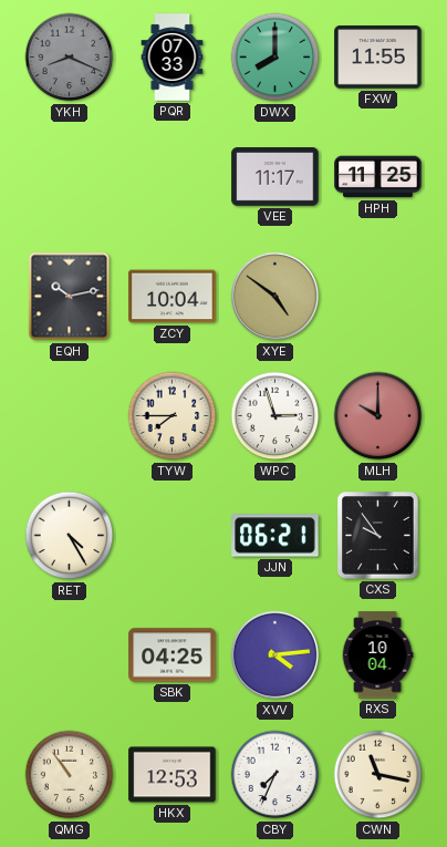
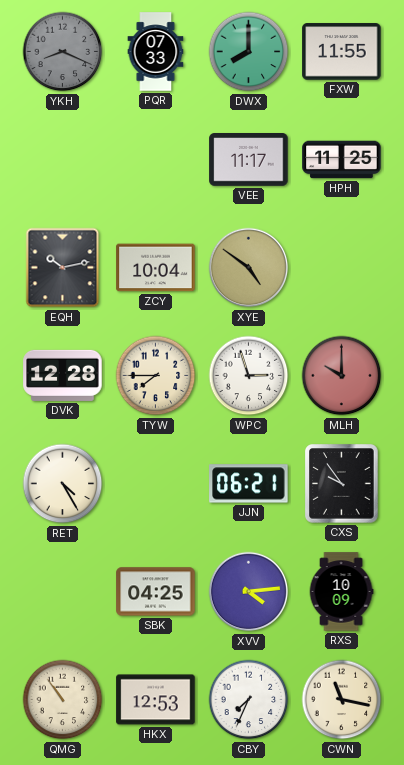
DVK: none -> 12:28
RXS: 10:04 -> 10:09
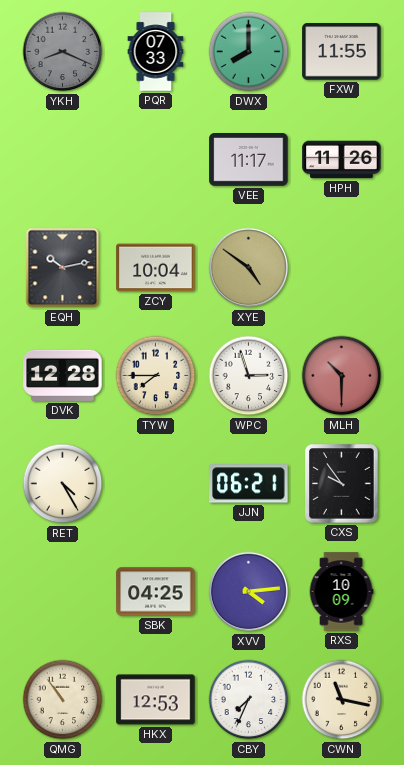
HPH: 11:25 -> 11:26
MLH: 10:00 -> 10:30
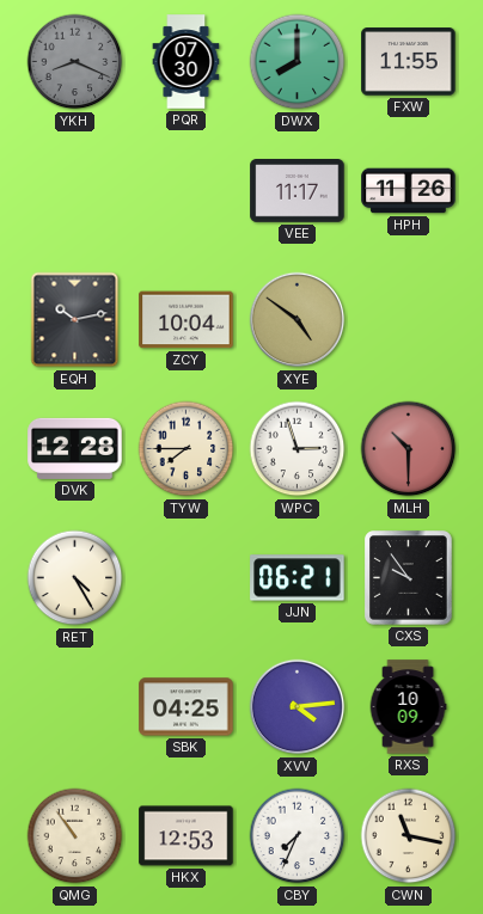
PQR: 07:33 -> 07:30
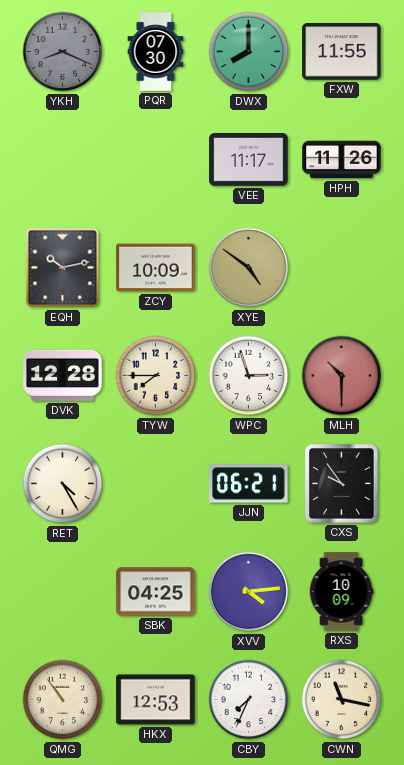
ZCY: 10:04 -> 10:09
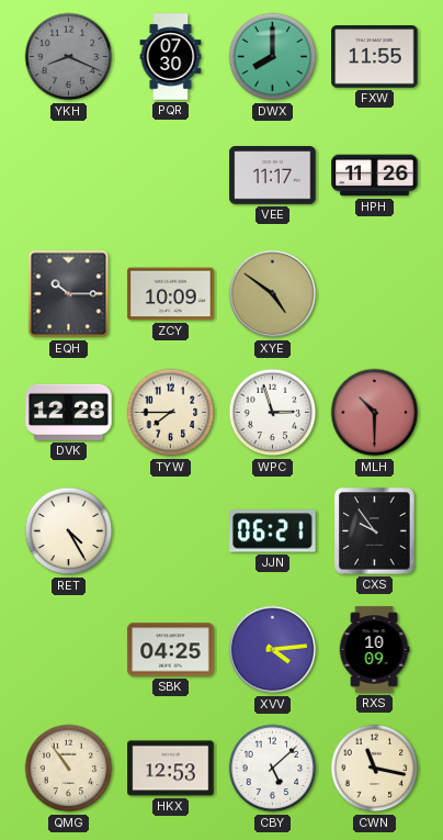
EQH: 10:13 -> 10:15
CBY: 7:34 -> 5:08
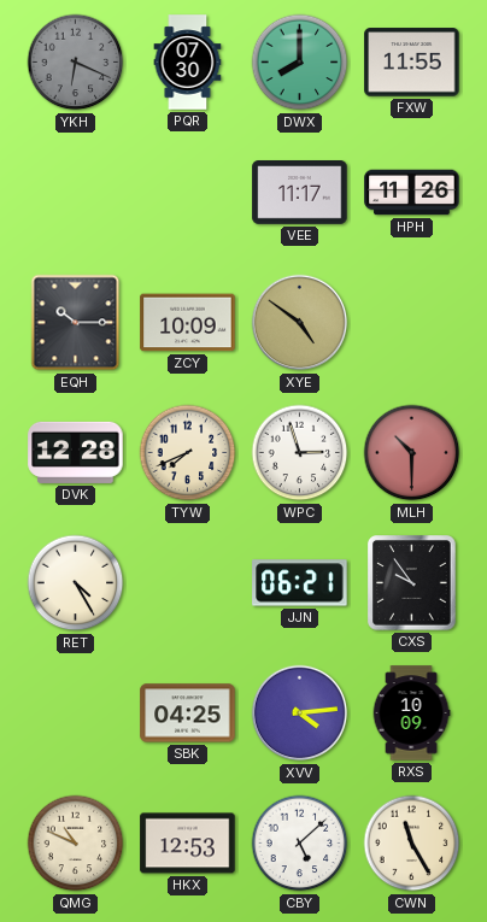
YKH: 8:19 -> 6:19
TYW: 7:45 -> 7:41
QMG: 10:54 -> 10:49
CWN: 11:17 -> 11:25
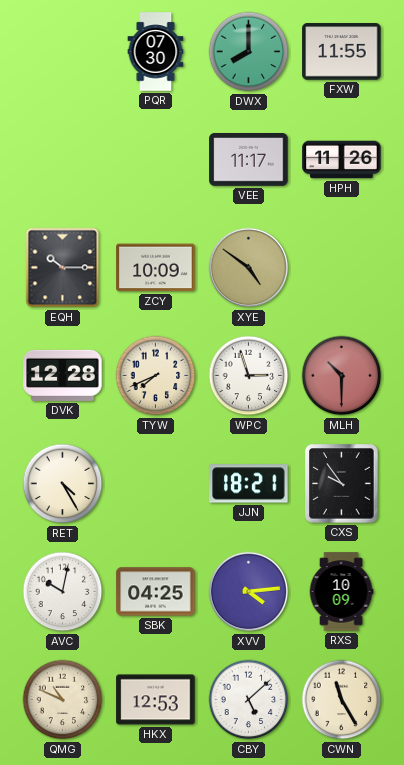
YKH: 6:19 -> none
JJN: 06:21 -> 18:21
AVC: none -> 10:02
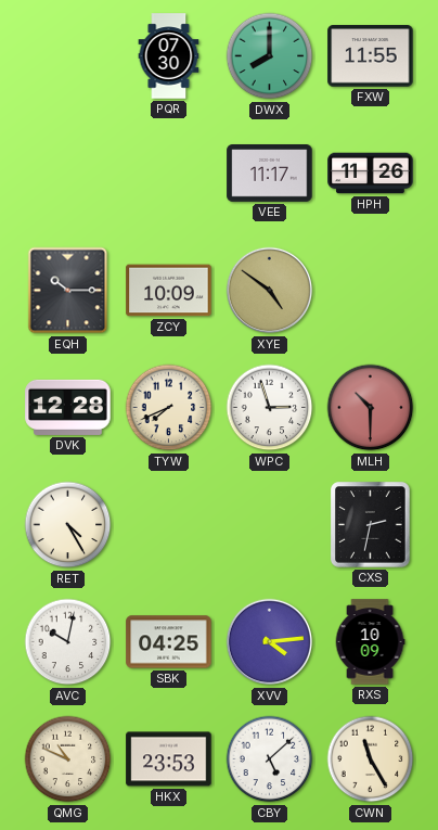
JJN: 18:21 -> none
CXS: 9:54 -> 2:32
HKX: 12:53 -> 23:53
